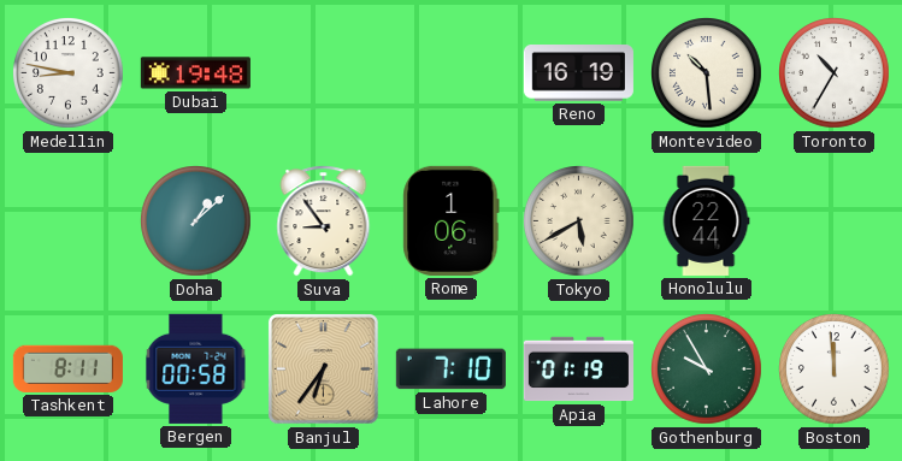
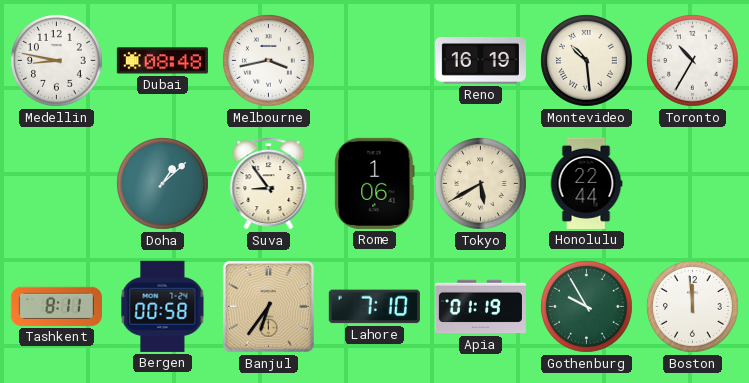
Dubai: 19:48 -> 08:48
Melbourne: none -> 3:43
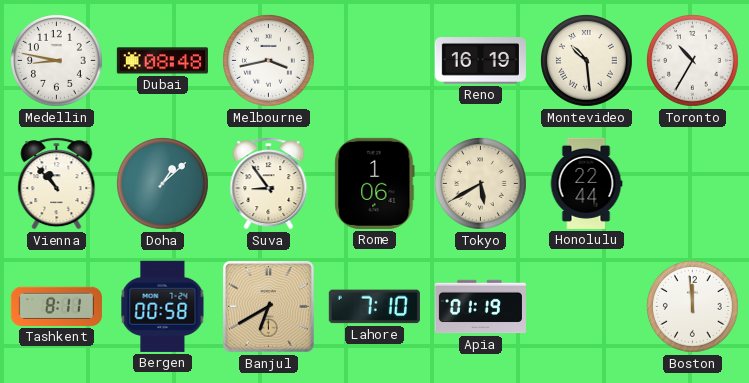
Vienna: none -> 10:53
Banjul: 6:36 -> 6:40
Gothenburg: 9:55 -> none
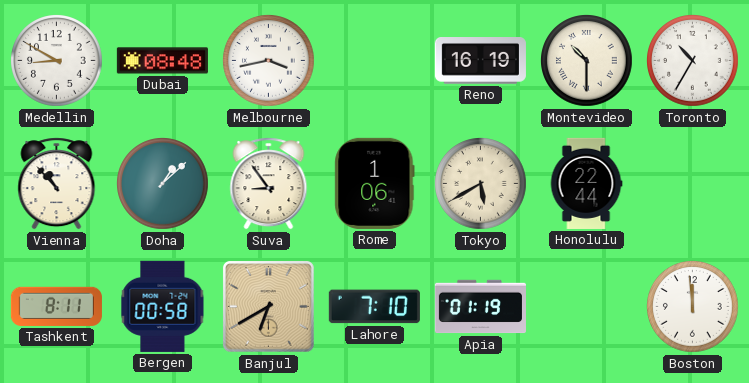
Medellin: 8:47 -> 8:50
Montevideo: 10:29 -> 10:30
